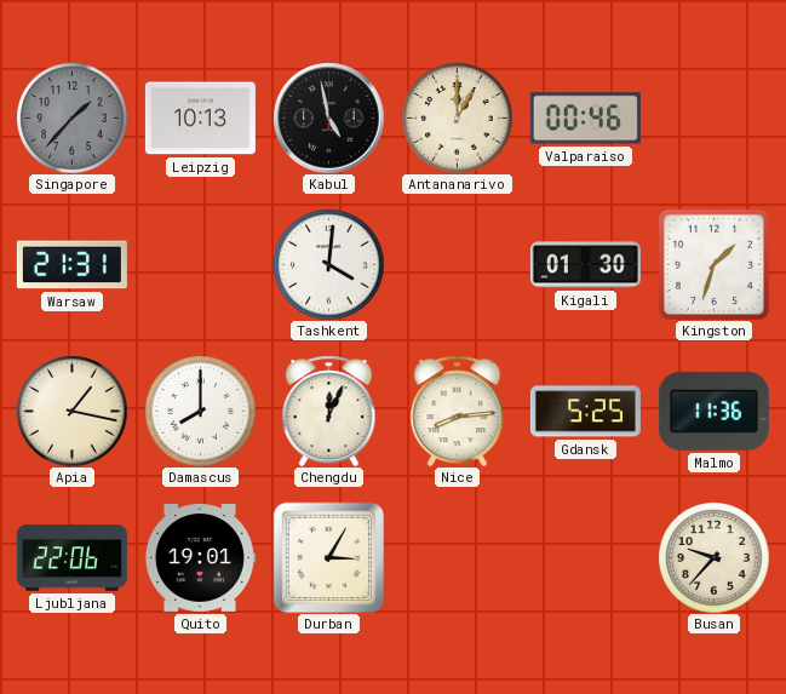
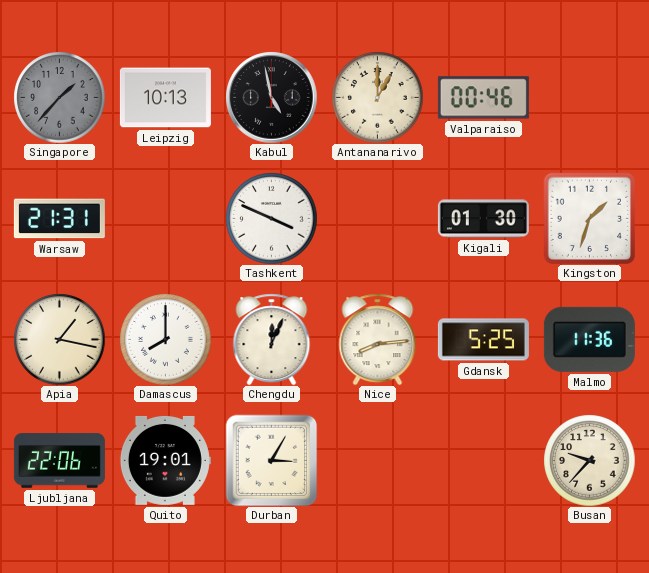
Tashkent: 4:01 -> 3:49
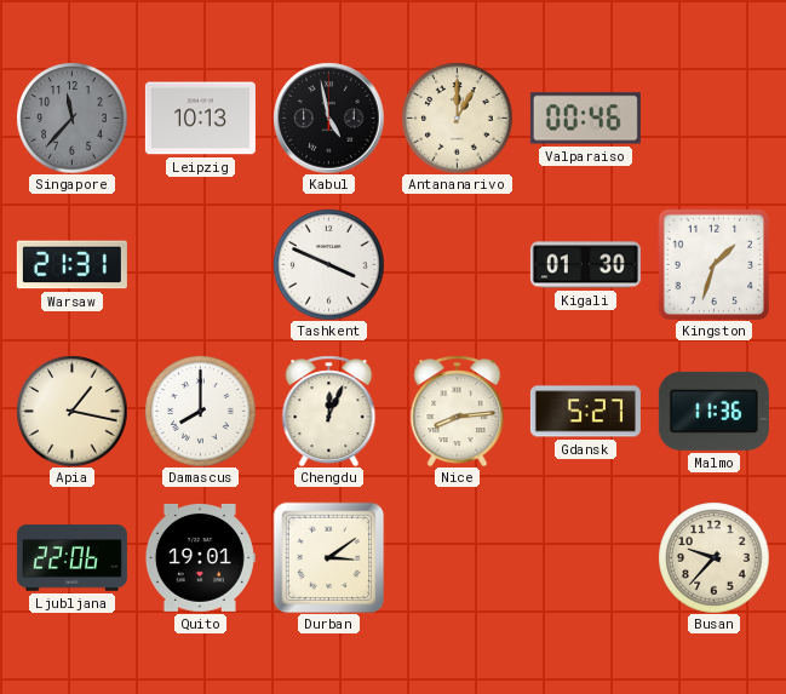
Singapore: 1:37 -> 11:37
Gdansk: 5:25 -> 5:27
Durban: 3:05 -> 3:09
